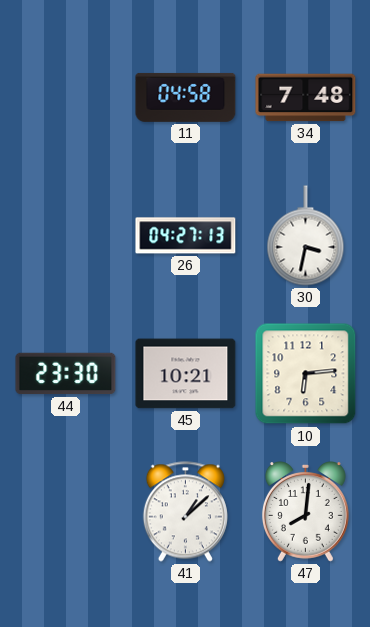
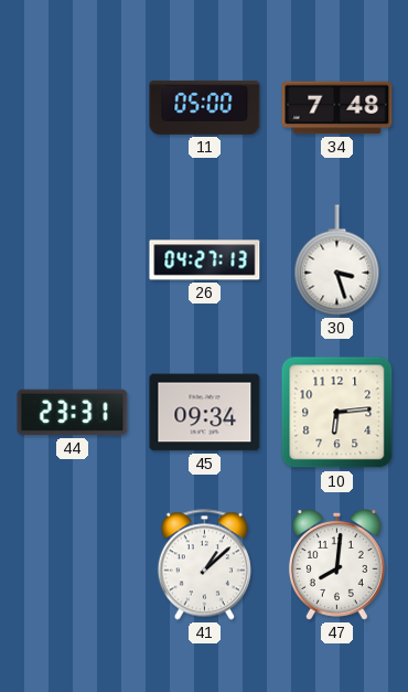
11: 04:58 -> 05:00
30: 3:32 -> 3:27
44: 23:30 -> 23:31
45: 10:21 -> 09:34
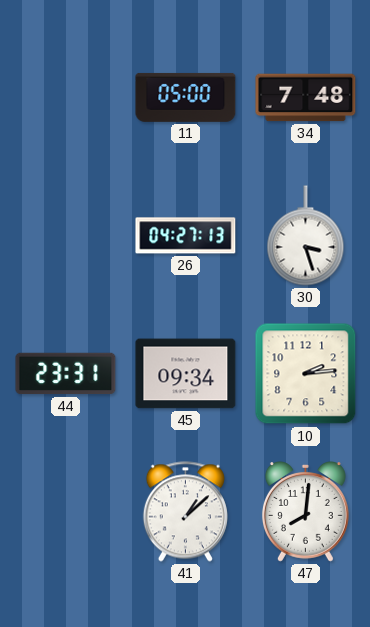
10: 6:14 -> 2:14
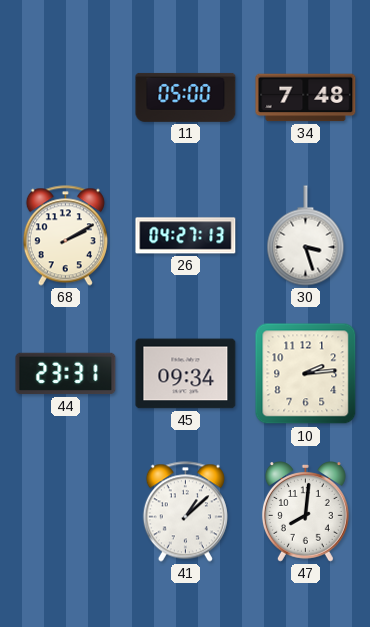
68: none -> 2:10
